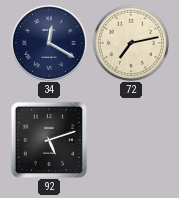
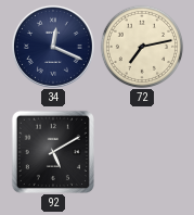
34: 12:20 -> 12:19
92: 5:12 -> 5:10
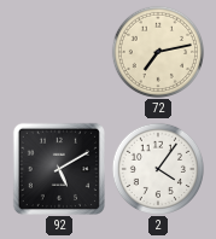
34: 12:19 -> none
2: none -> 4:06
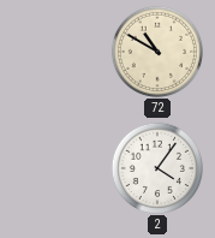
72: 7:13 -> 10:50
92: 5:10 -> none
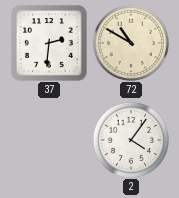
37: none -> 2:31
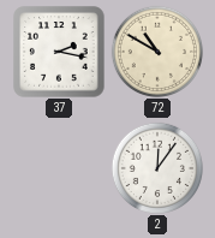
37: 2:31 -> 2:17
2: 4:06 -> 12:06
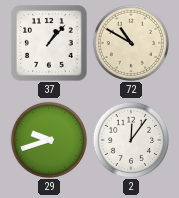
37: 2:17 -> 1:07
29: none -> 9:42
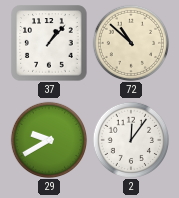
72: 10:50 -> 10:52
29: 9:42 -> 9:40
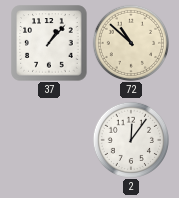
29: 9:40 -> none
